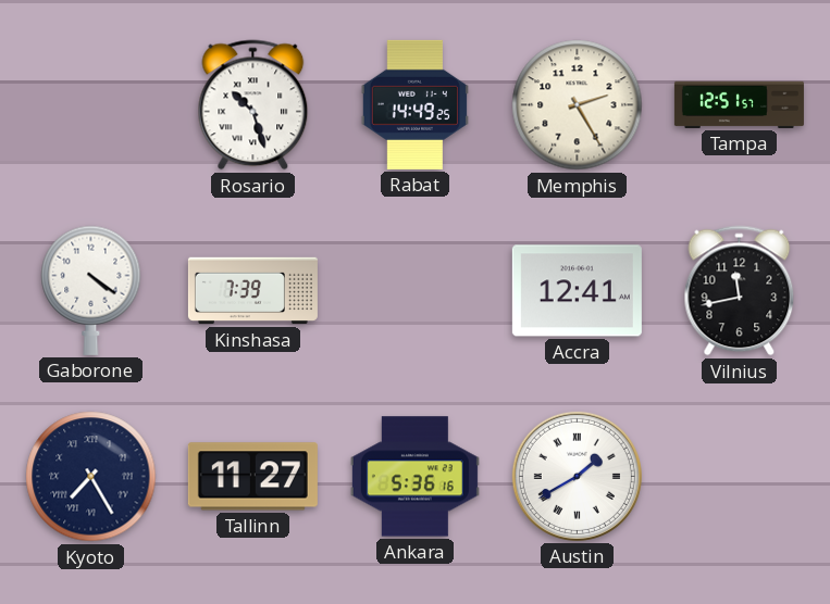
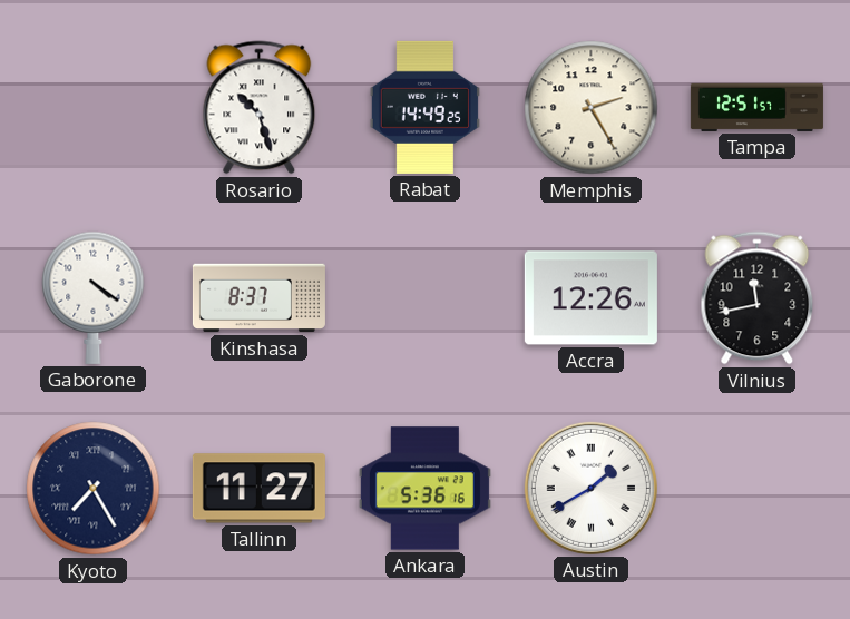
Kinshasa: 7:39 -> 8:37
Accra: 12:41 -> 12:26
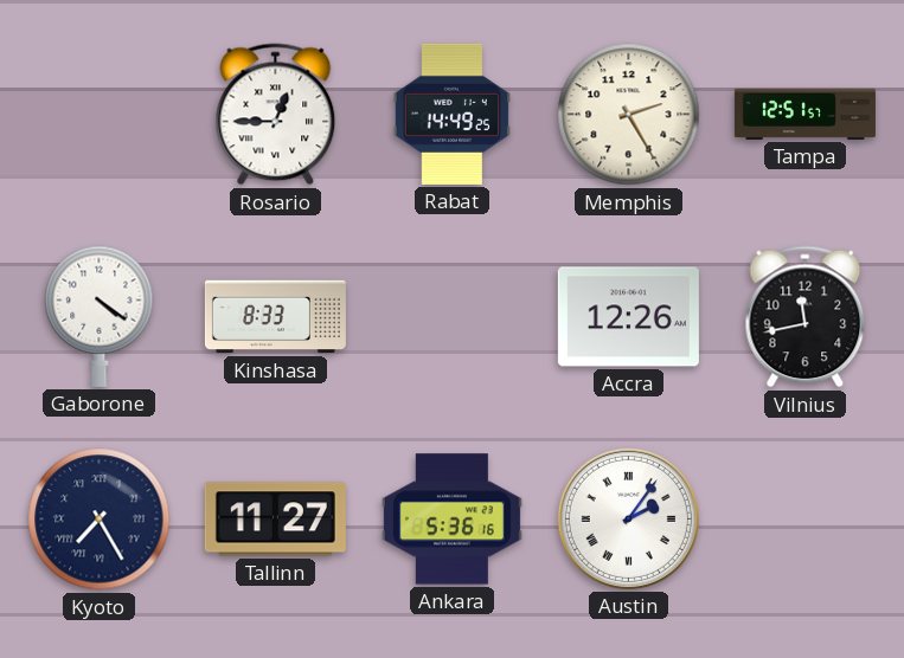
Rosario: 10:27 -> 12:45
Kinshasa: 8:37 -> 8:33
Austin: 1:40 -> 2:06
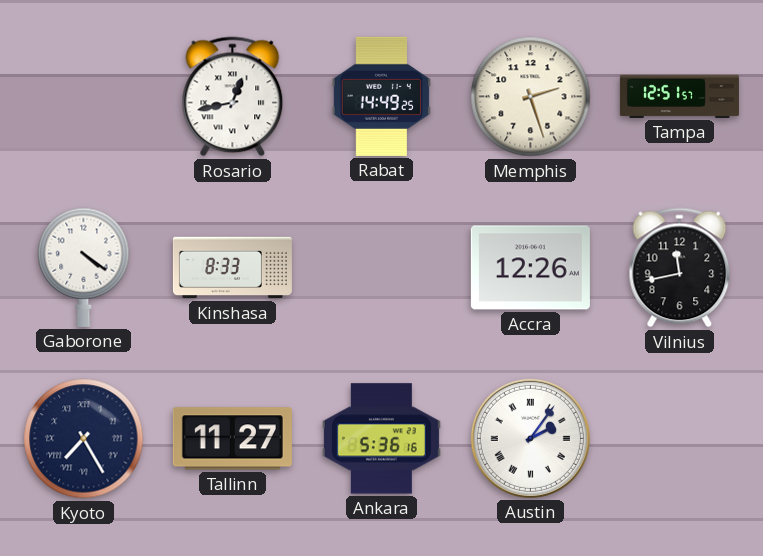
Rosario: 12:45 -> 12:43
Memphis: 2:25 -> 2:27
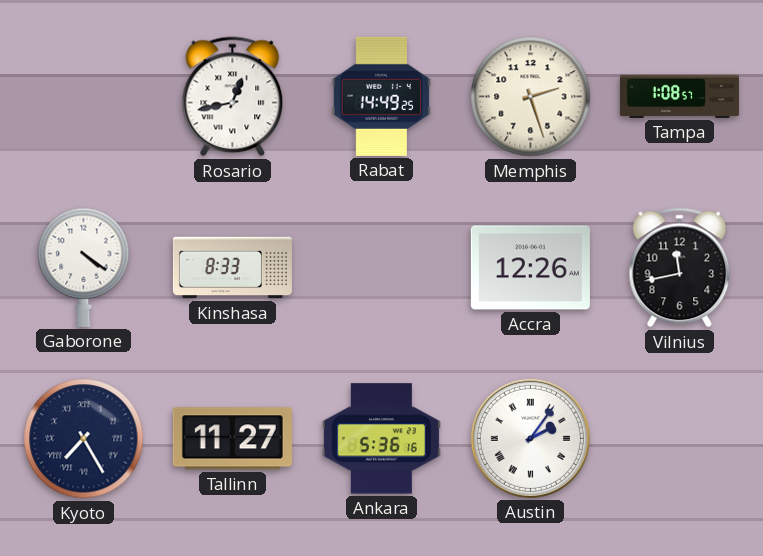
Tampa: 12:51 -> 1:08
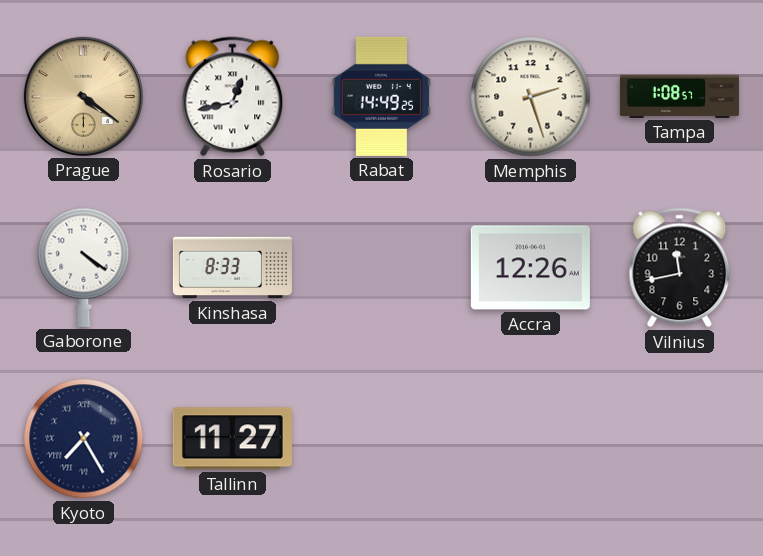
Prague: none -> 4:21
Ankara: 5:36 -> none
Austin: 2:06 -> none
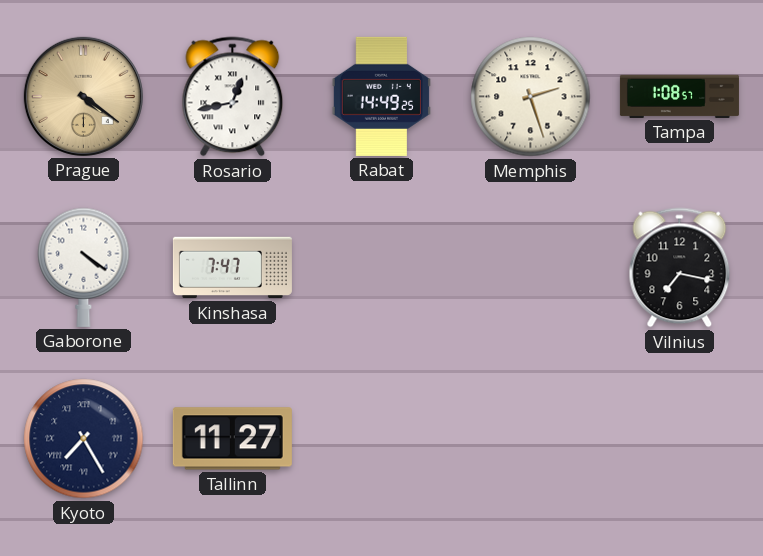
Kinshasa: 8:33 -> 7:47
Accra: 12:26 -> none
Vilnius: 11:43 -> 7:17
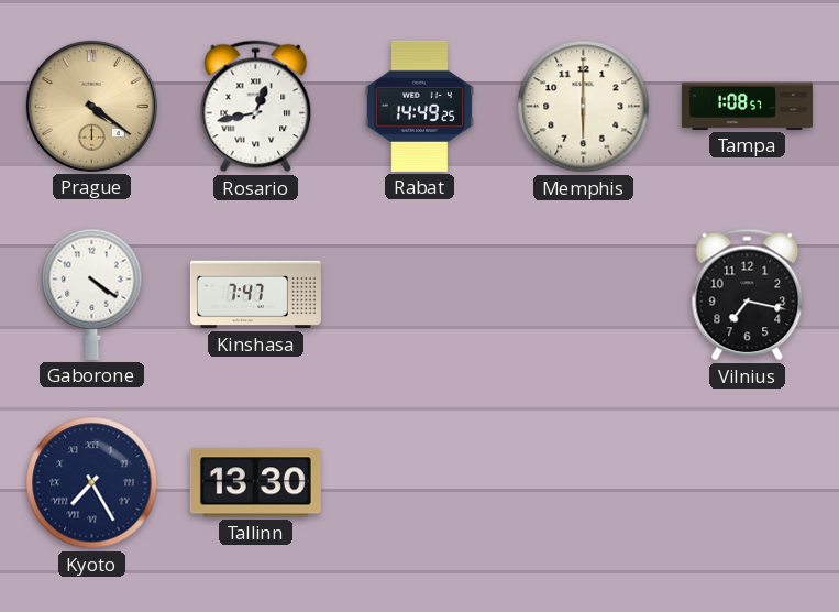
Memphis: 2:27 -> 6:00
Tallinn: 11:27 -> 13:30
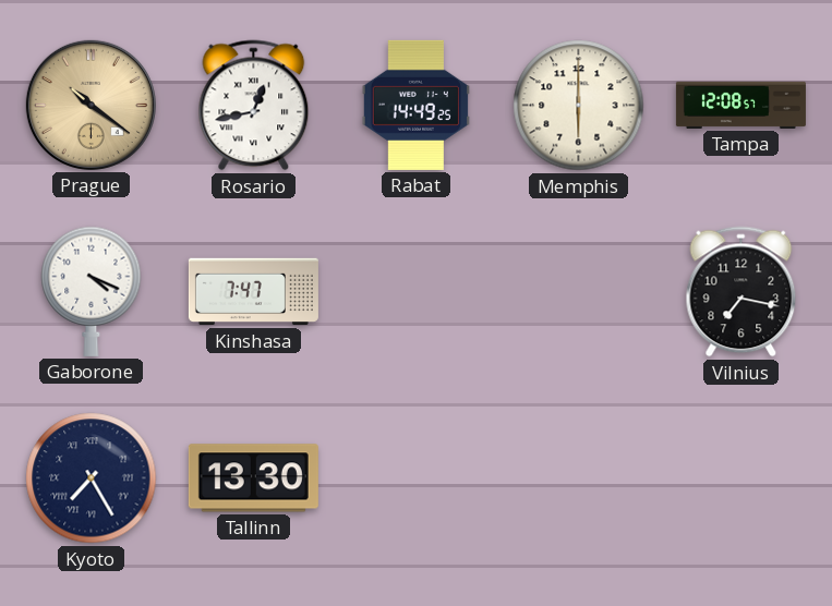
Prague: 4:21 -> 10:21
Tampa: 1:08 -> 12:08
Gaborone: 4:21 -> 4:19
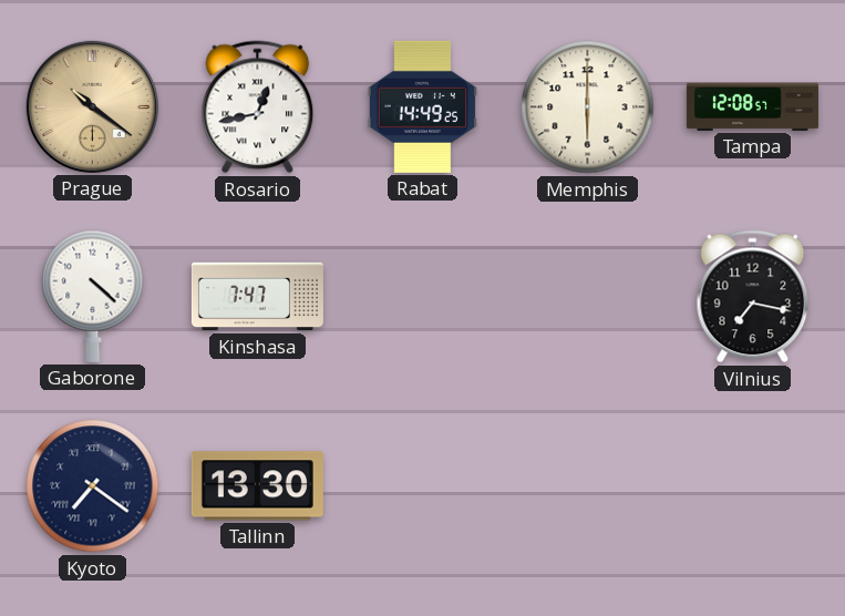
Gaborone: 4:19 -> 4:22
Kyoto: 7:25 -> 7:21
